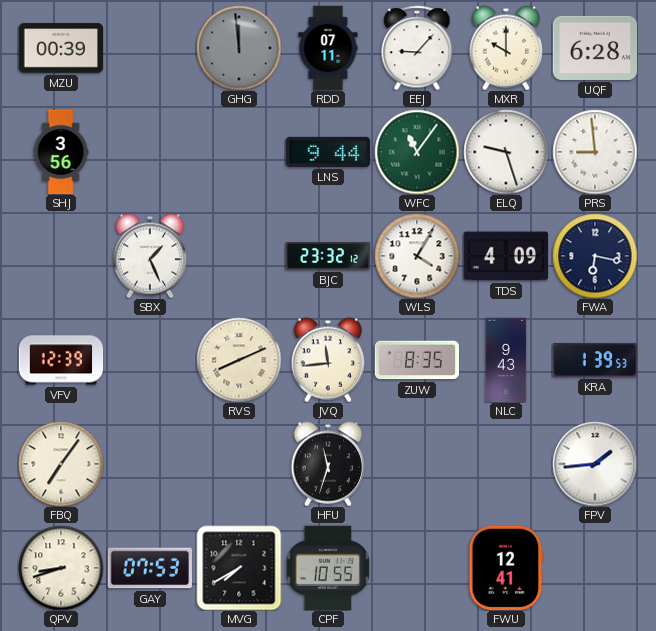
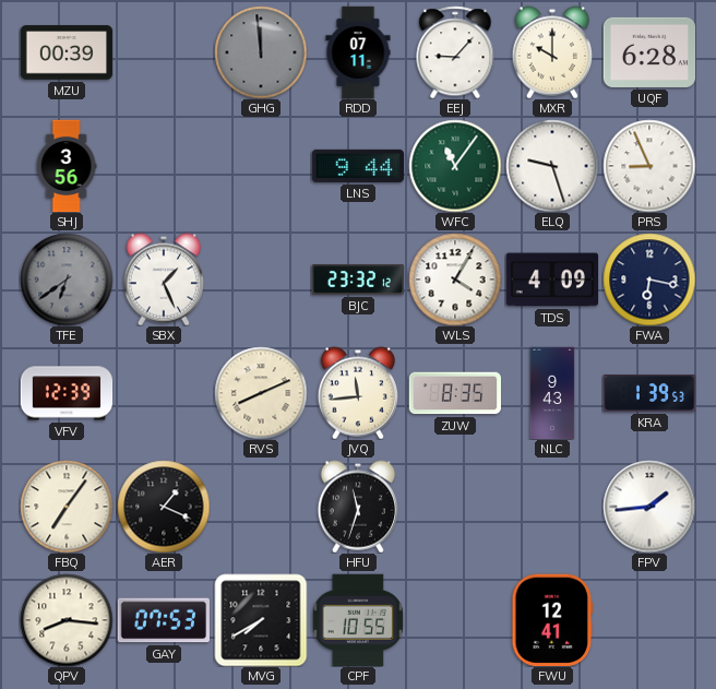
PRS: 8:59 -> 8:56
TFE: none -> 6:39
AER: none -> 1:19
QPV: 8:42 -> 8:16
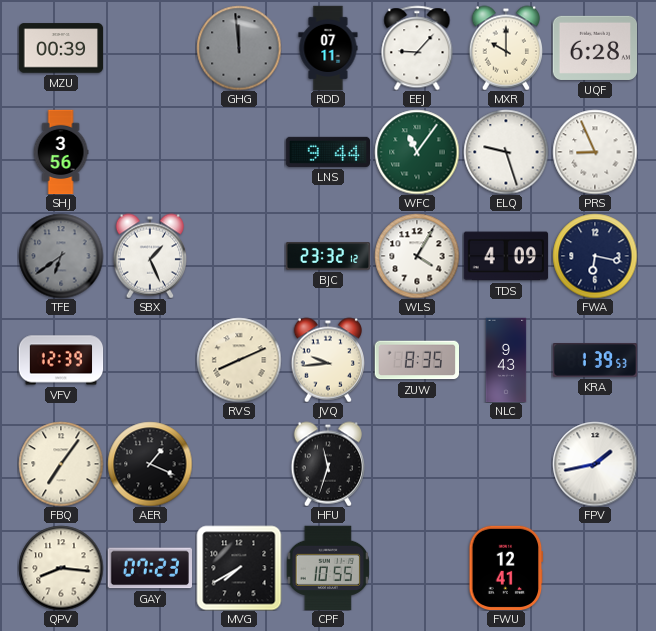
JVQ: 11:44 -> 9:44
FPV: 1:44 -> 1:43
GAY: 07:53 -> 07:23
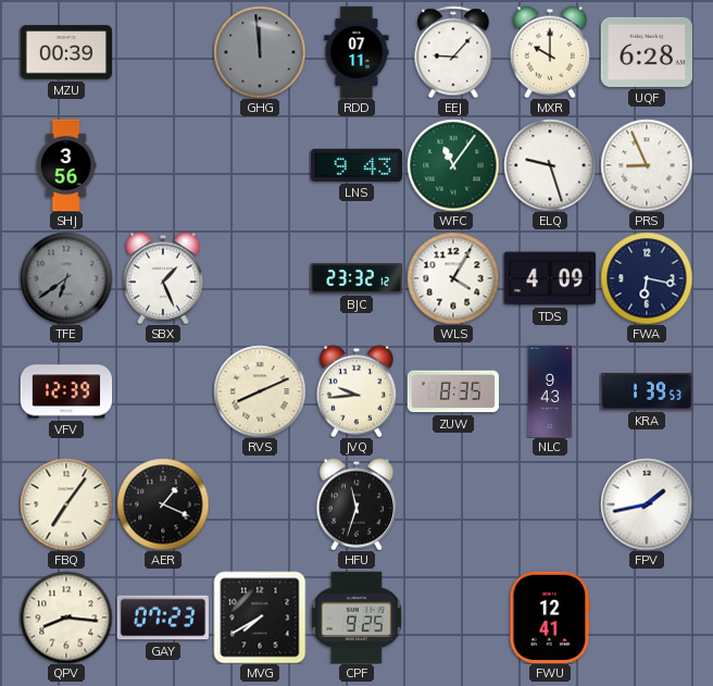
LNS: 9:44 -> 9:43
CPF: 10:55 -> 9:25
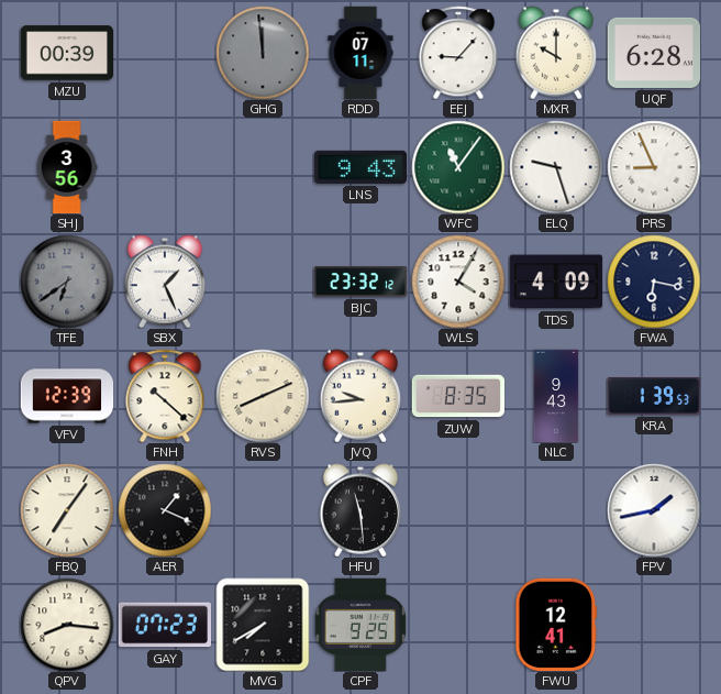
FNH: none -> 10:22
HFU: 11:33 -> 11:29
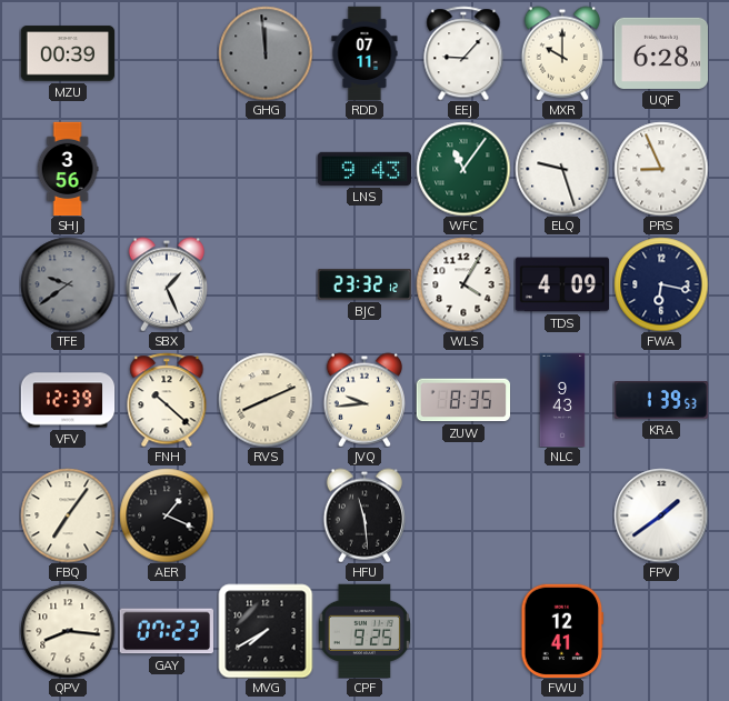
TFE: 6:39 -> 9:39
FPV: 1:43 -> 1:39
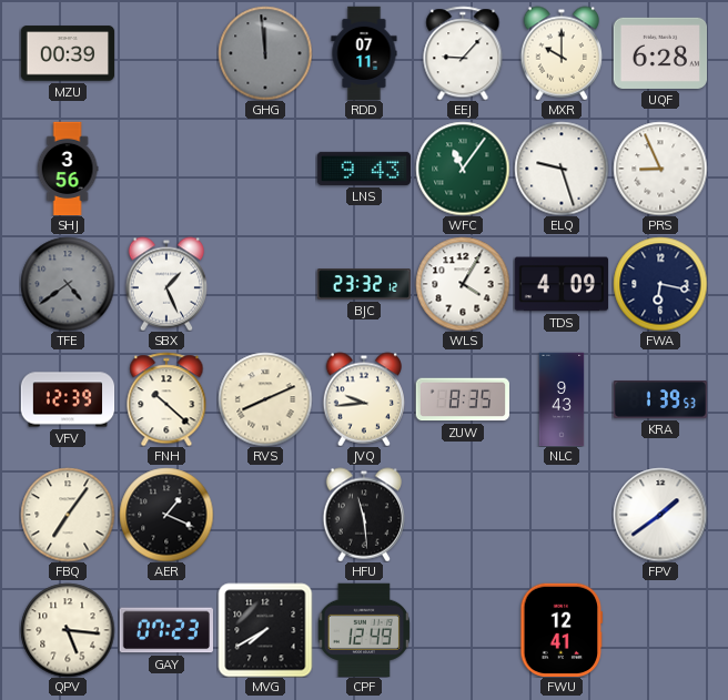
TFE: 9:39 -> 4:39
QPV: 8:16 -> 5:16
CPF: 9:25 -> 12:49
